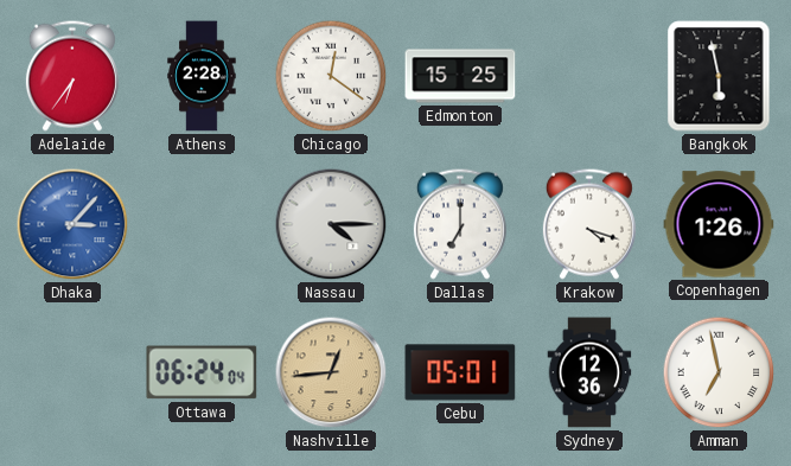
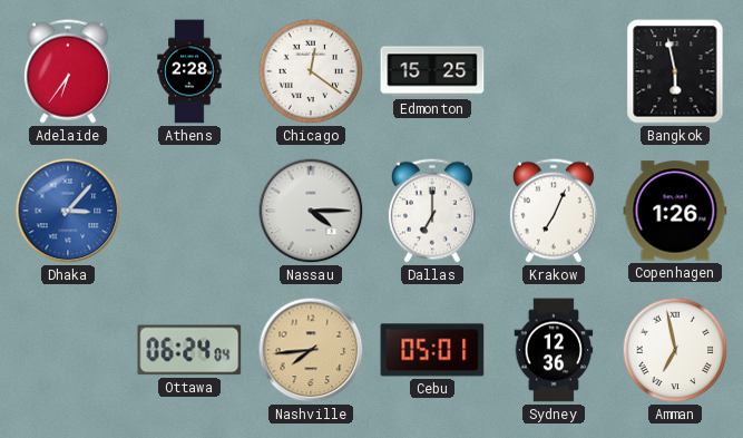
Krakow: 4:18 -> 7:04
Nashville: 12:44 -> 7:44
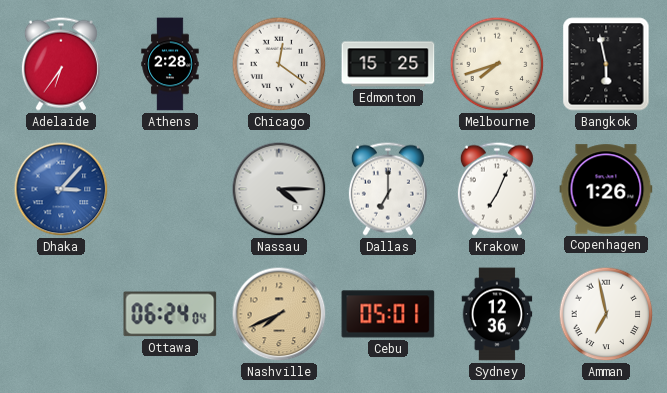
Melbourne: none -> 7:42
Nashville: 7:44 -> 7:41
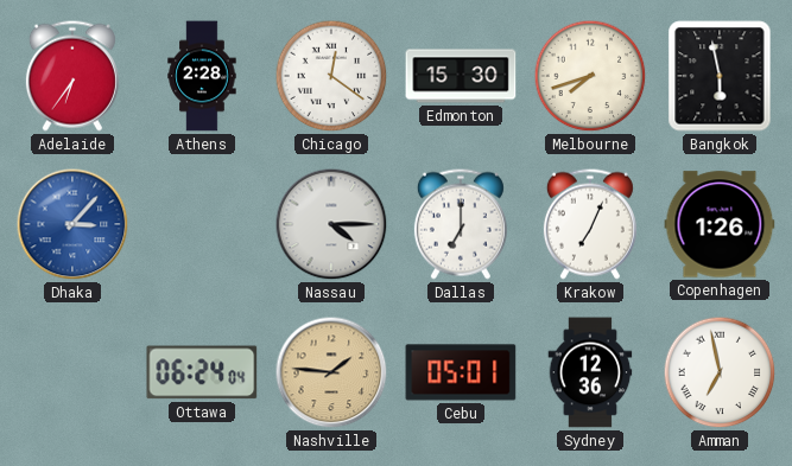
Edmonton: 15:25 -> 15:30
Nashville: 7:41 -> 1:46
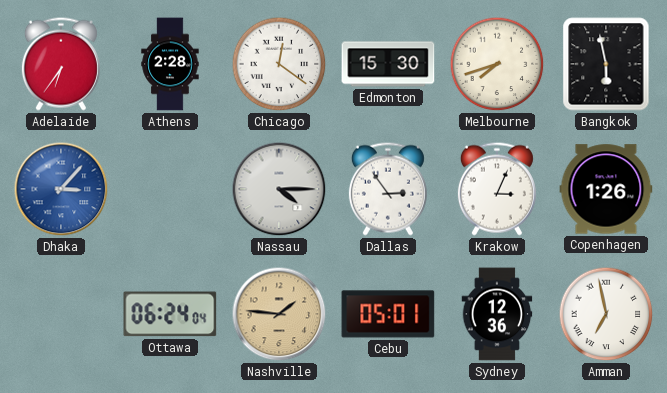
Dallas: 7:00 -> 2:54
Krakow: 7:04 -> 3:04
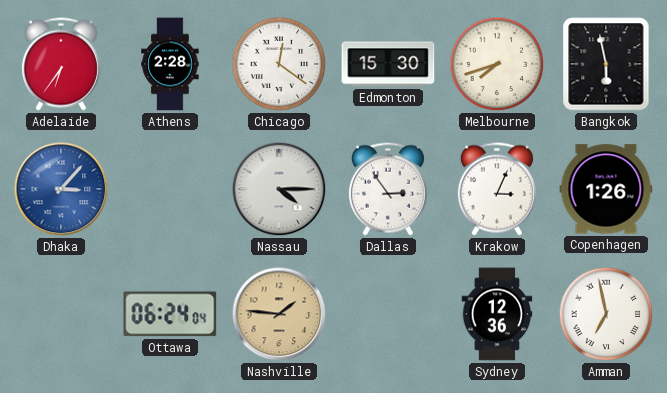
Cebu: 05:01 -> none
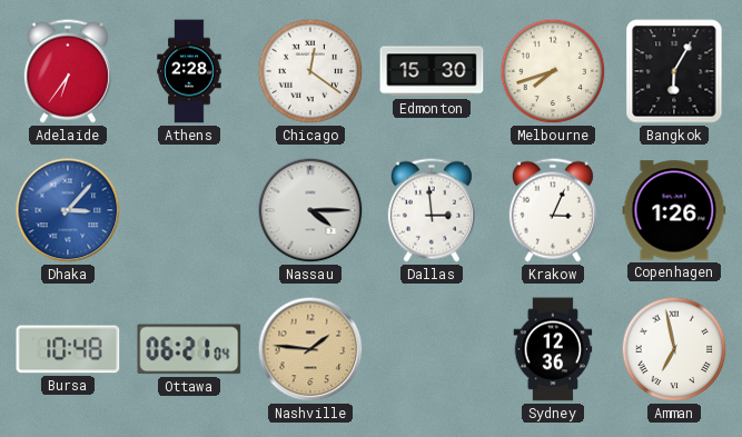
Bangkok: 5:58 -> 6:05
Dallas: 2:54 -> 2:59
Bursa: none -> 10:48
Ottawa: 06:24 -> 06:21
